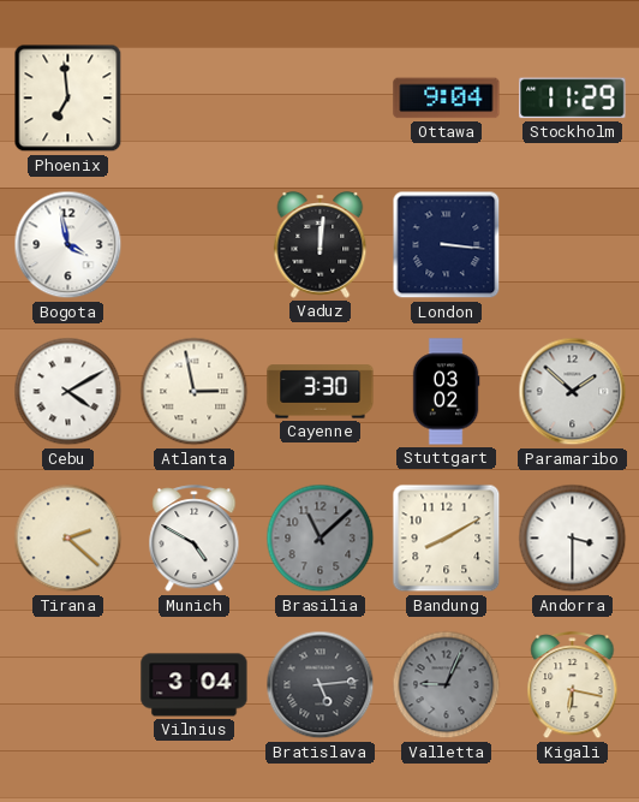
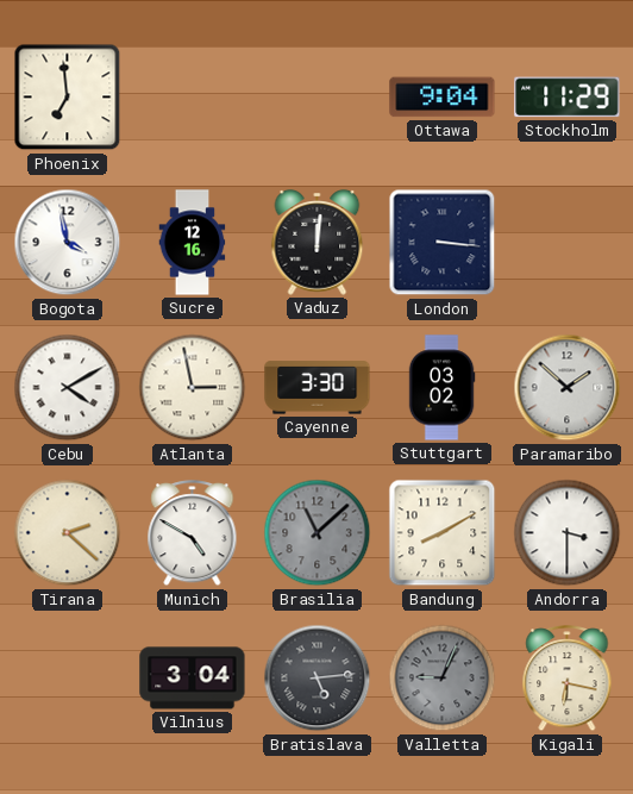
Sucre: none -> 12:16
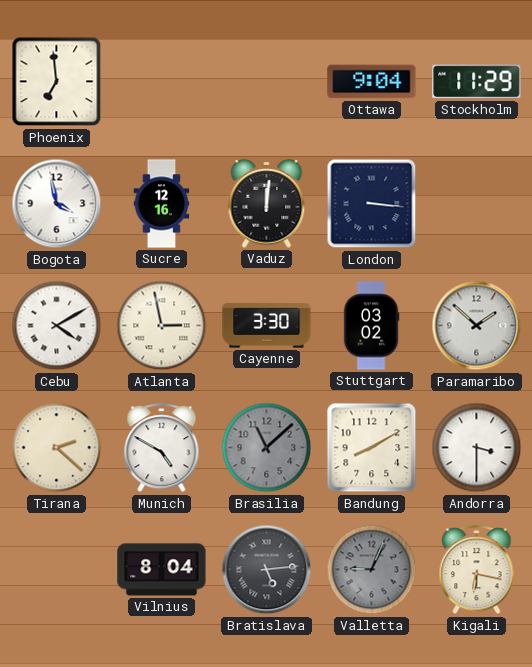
Vilnius: 3:04 -> 8:04
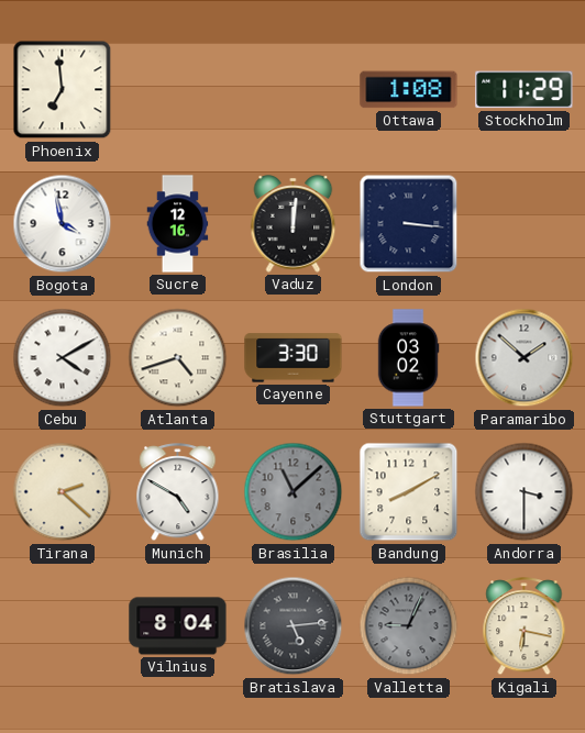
Ottawa: 9:04 -> 1:08
Atlanta: 2:58 -> 4:42
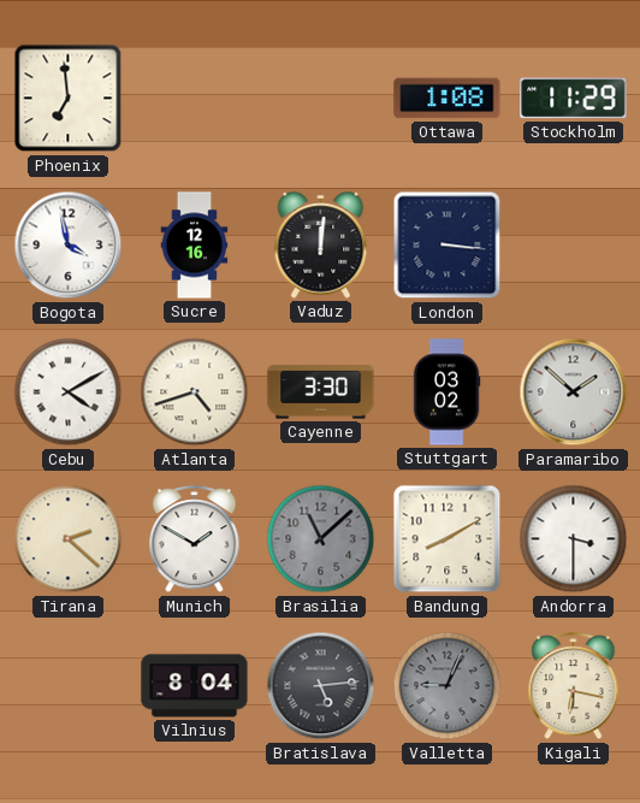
Munich: 4:50 -> 1:50
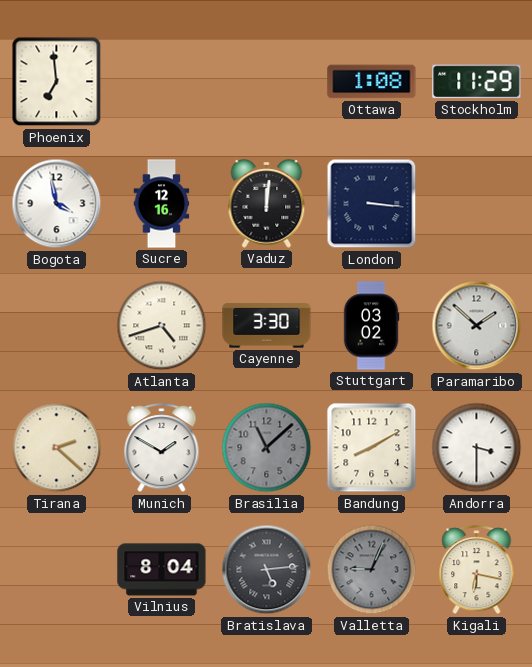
Cebu: 4:10 -> none
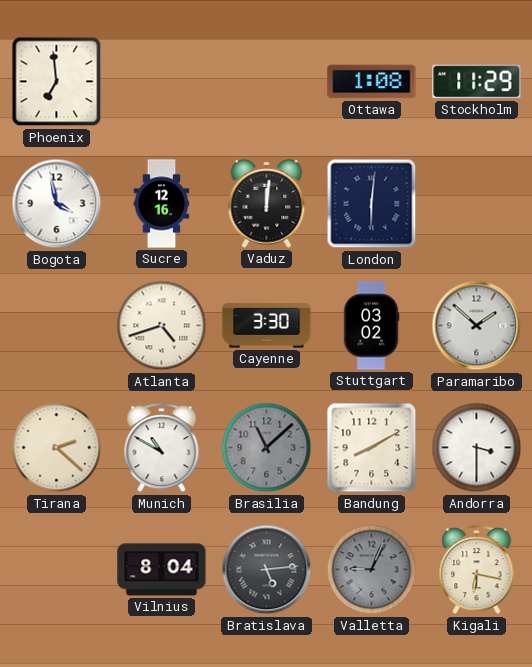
London: 3:16 -> 6:01
Munich: 1:50 -> 10:50
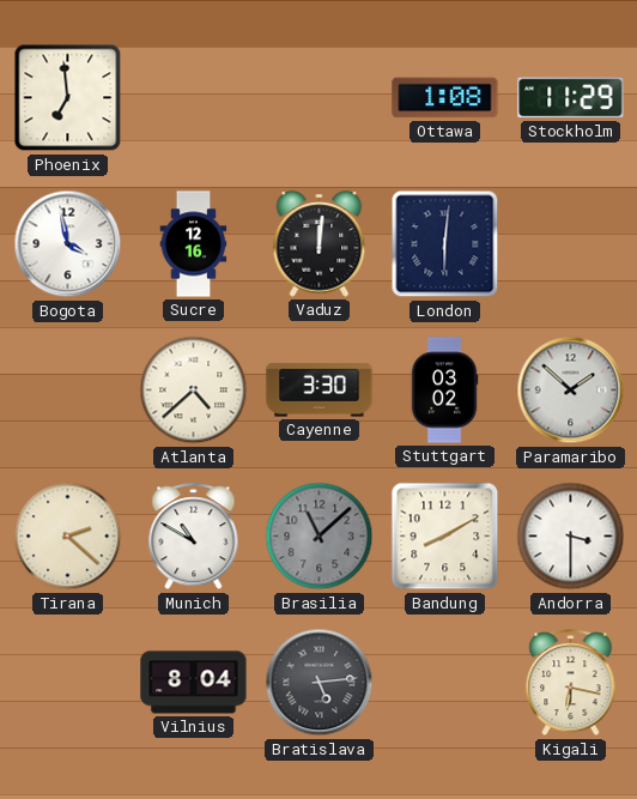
Atlanta: 4:42 -> 4:38
Valletta: 9:04 -> none
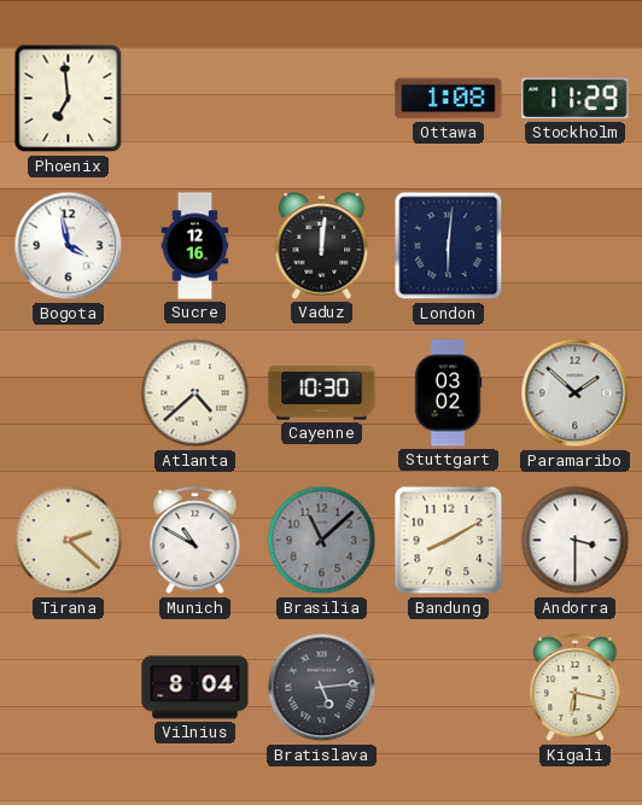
Cayenne: 3:30 -> 10:30
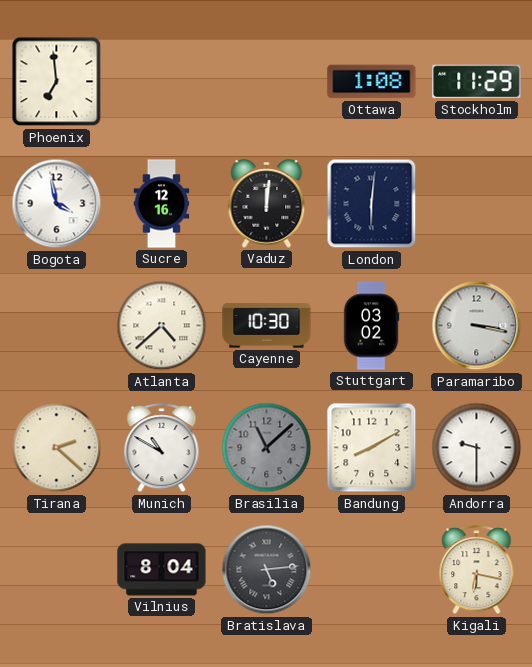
Paramaribo: 1:52 -> 3:17
Andorra: 3:30 -> 9:30
